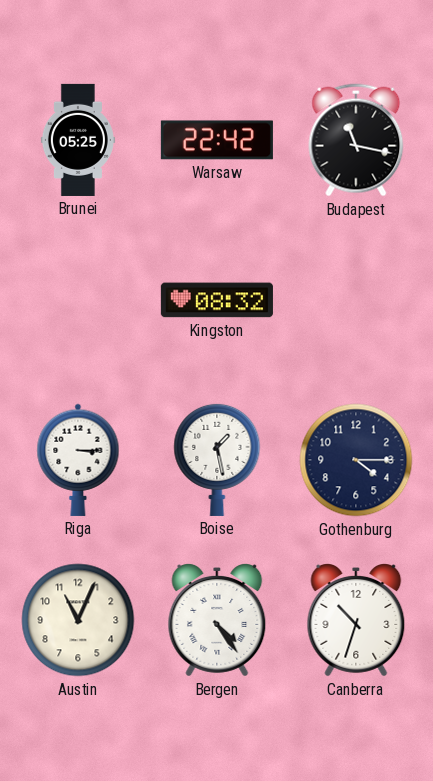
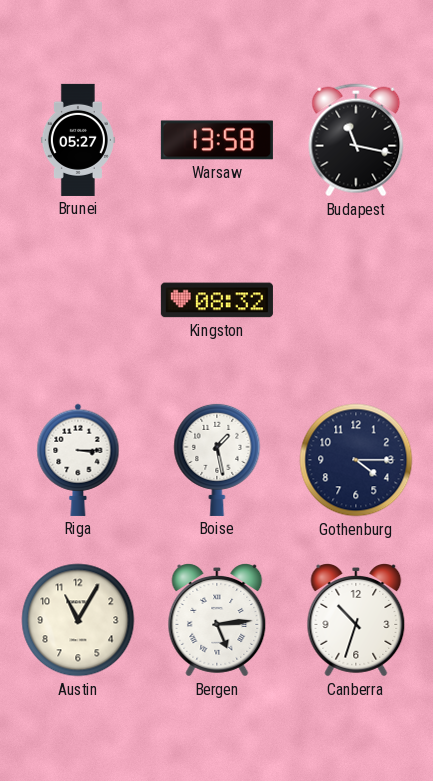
Brunei: 05:25 -> 05:27
Warsaw: 22:42 -> 13:58
Austin: 11:04 -> 11:05
Bergen: 4:24 -> 5:14
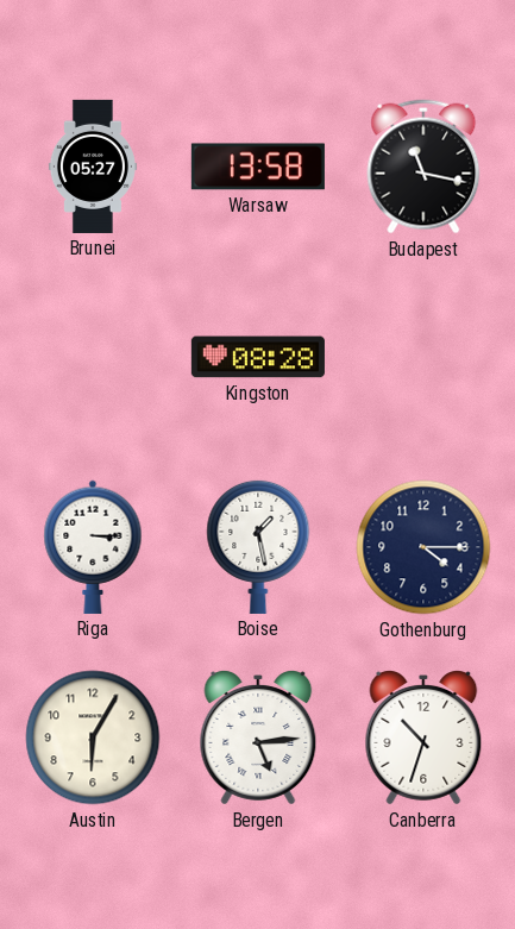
Kingston: 08:32 -> 08:28
Austin: 11:05 -> 6:05
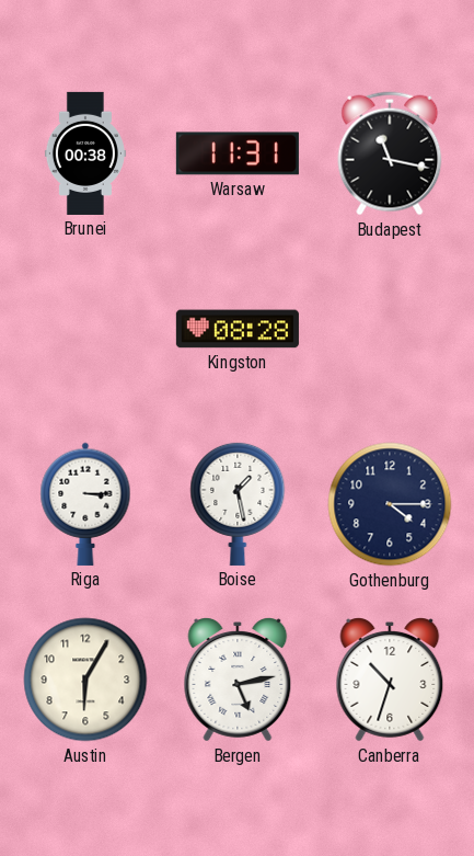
Brunei: 05:27 -> 00:38
Warsaw: 13:58 -> 11:31
Bergen: 5:14 -> 5:13
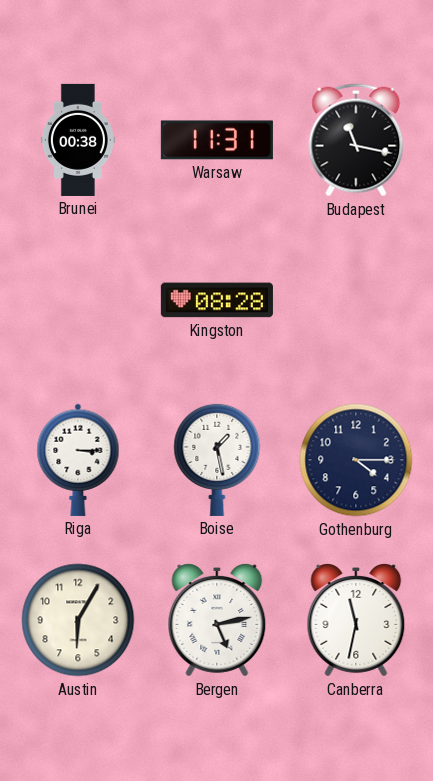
Canberra: 10:33 -> 11:32
